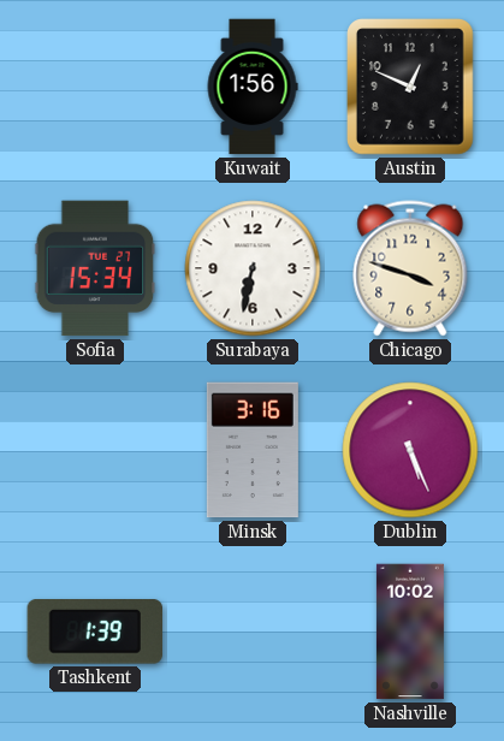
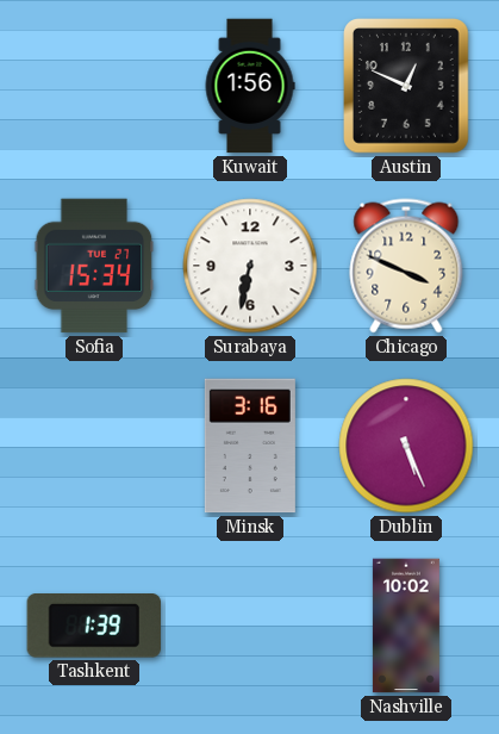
Chicago: 3:48 -> 3:49
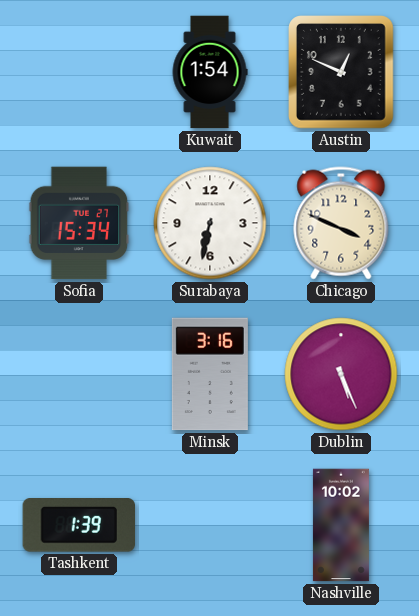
Kuwait: 1:56 -> 1:54
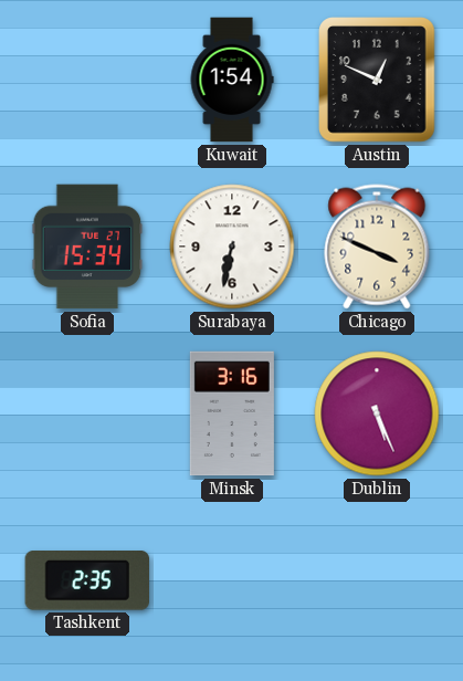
Tashkent: 1:39 -> 2:35
Nashville: 10:02 -> none
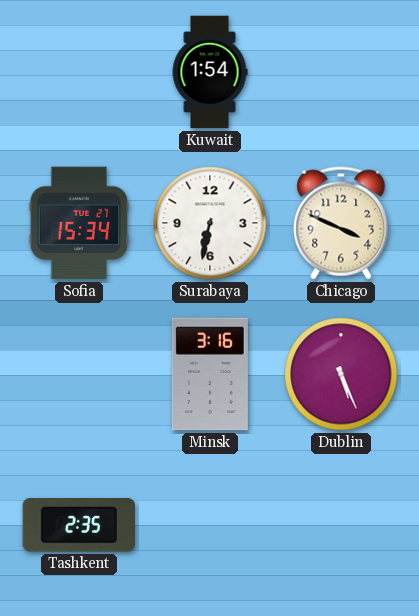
Austin: 12:49 -> none
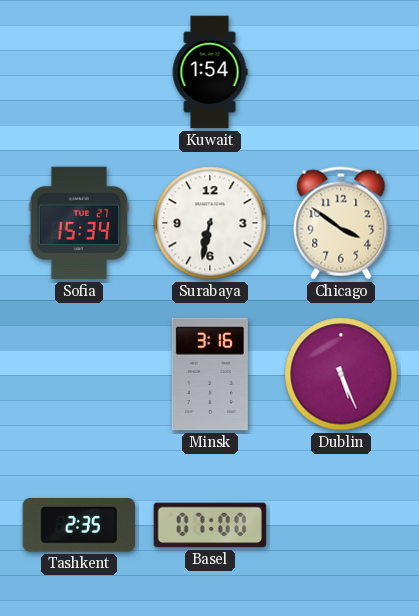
Chicago: 3:49 -> 3:51
Basel: none -> 07:00
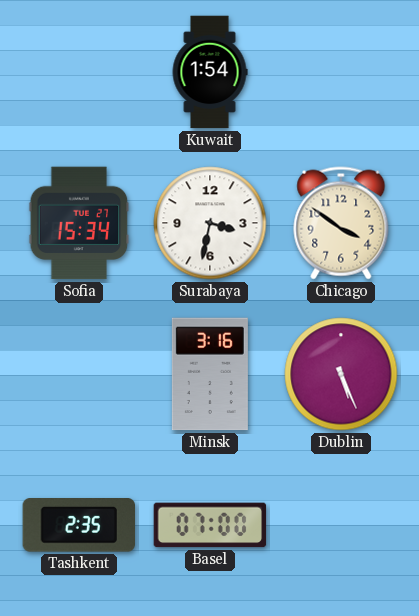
Surabaya: 6:32 -> 3:32
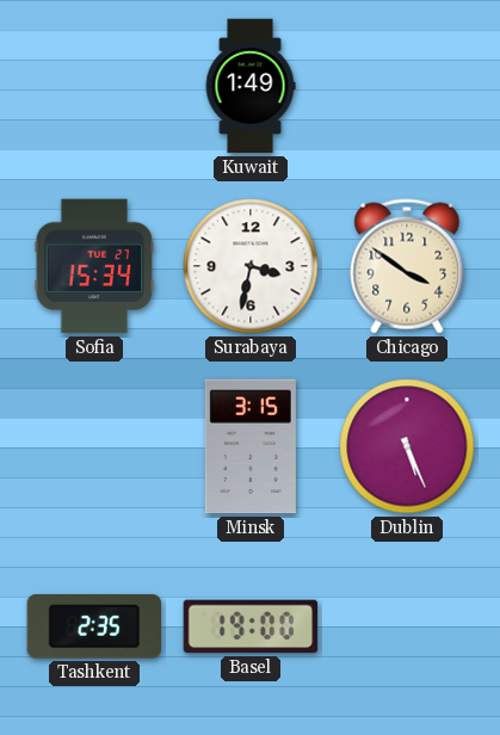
Kuwait: 1:54 -> 1:49
Minsk: 3:16 -> 3:15
Basel: 07:00 -> 19:00
